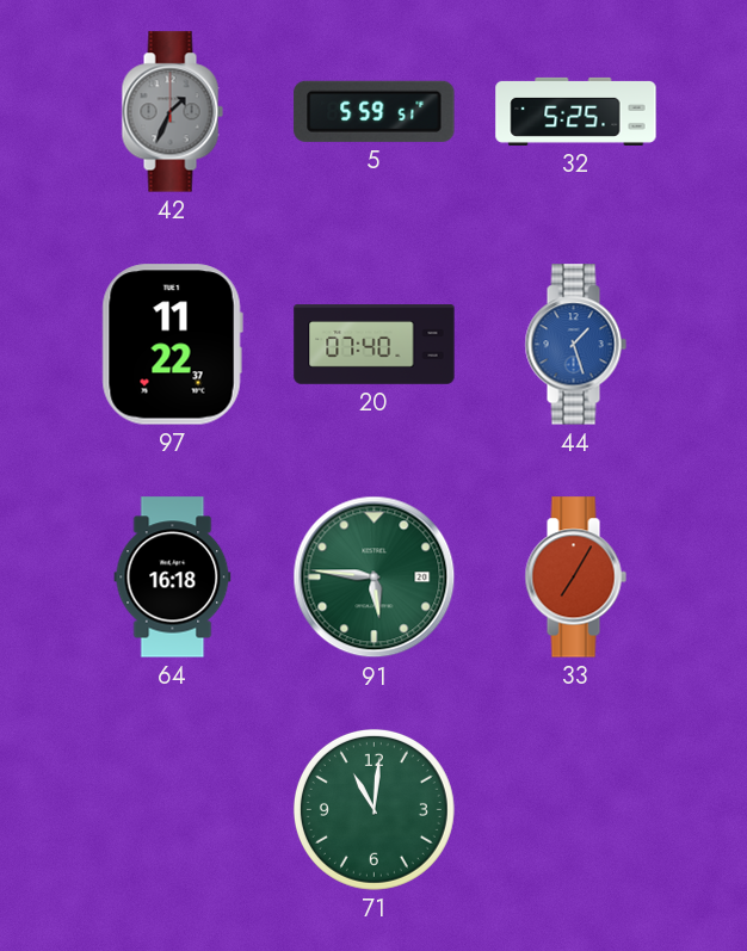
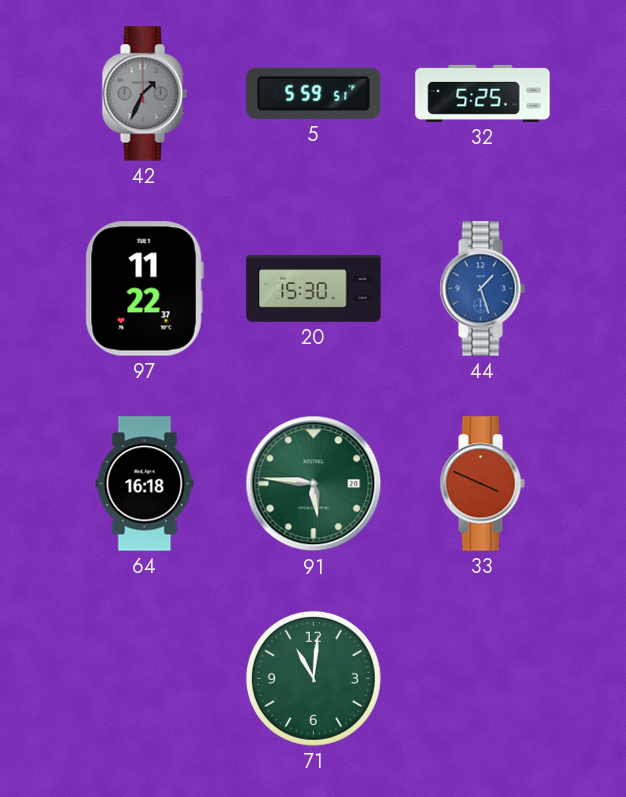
20: 07:40 -> 15:30
33: 7:05 -> 3:49
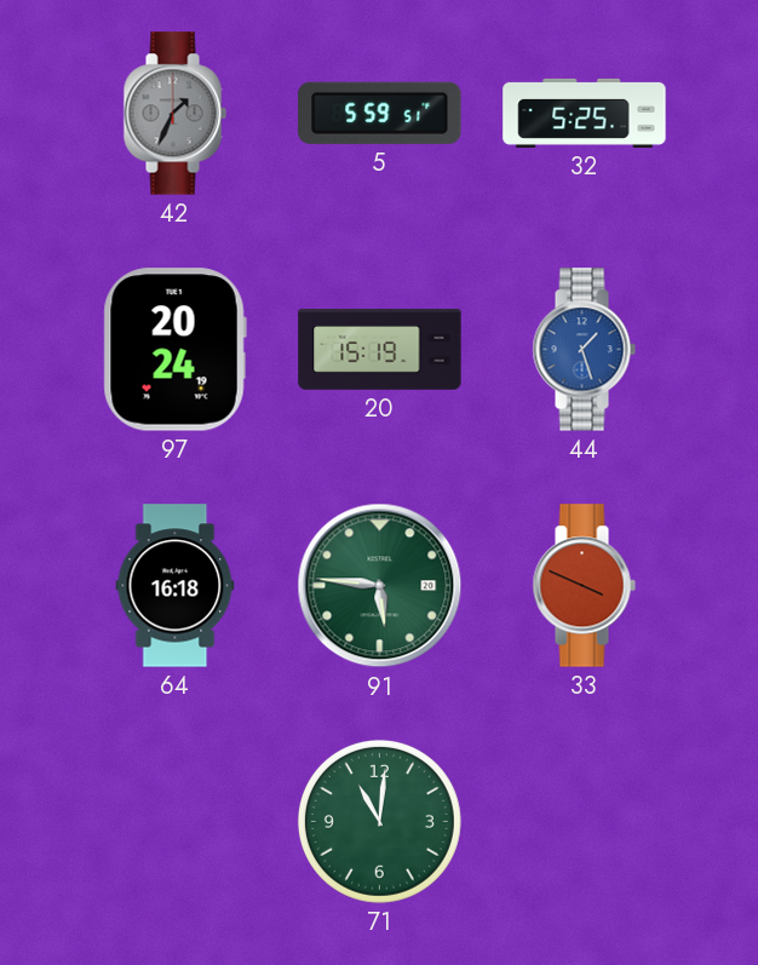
97: 11:22 -> 20:24
20: 15:30 -> 15:19
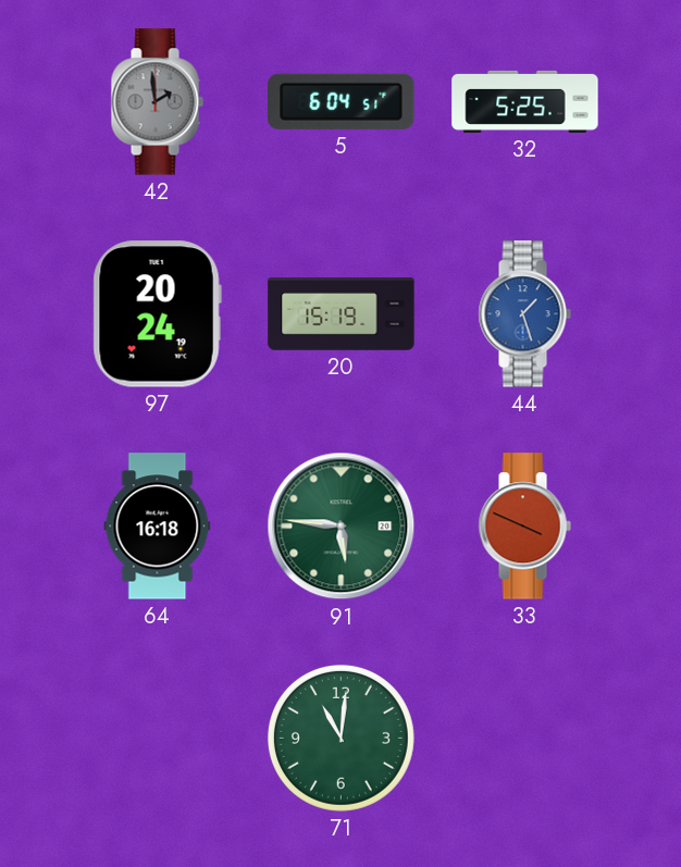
42: 1:34 -> 1:59
5: 5:59 -> 6:04
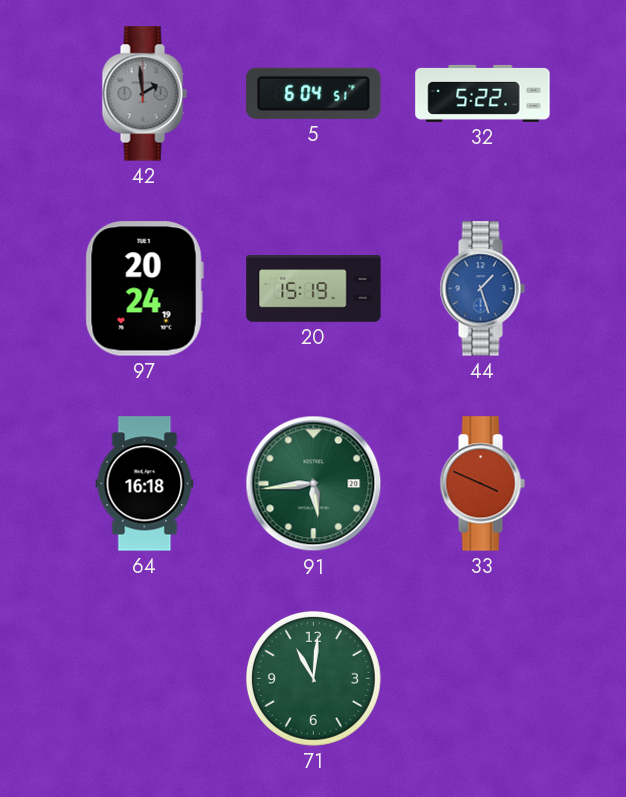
32: 5:25 -> 5:22
91: 5:46 -> 5:44
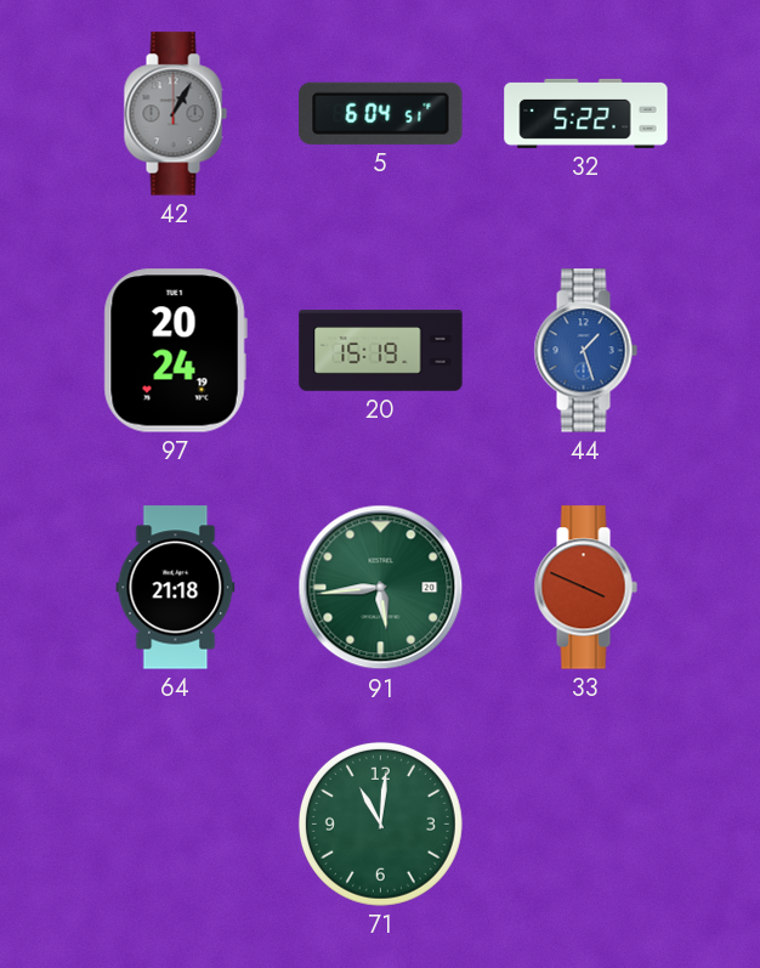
42: 1:59 -> 1:05
64: 16:18 -> 21:18
